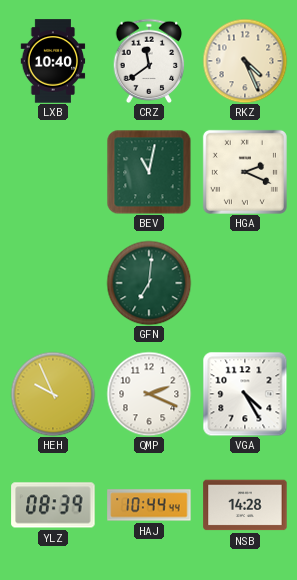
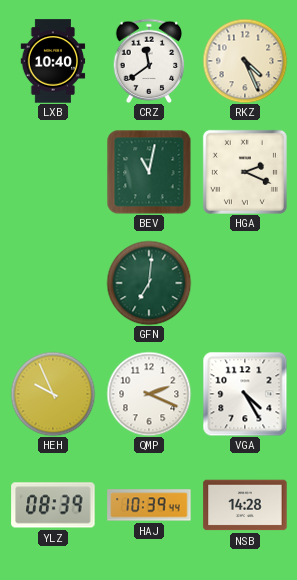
HAJ: 10:44 -> 10:39
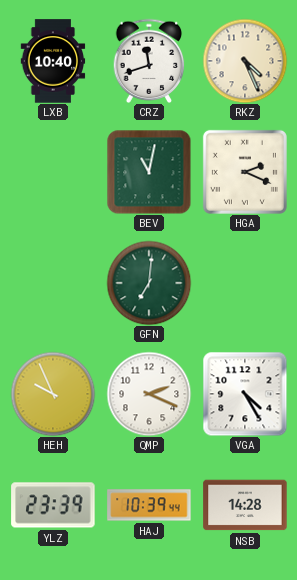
CRZ: 11:39 -> 11:42
YLZ: 08:39 -> 23:39
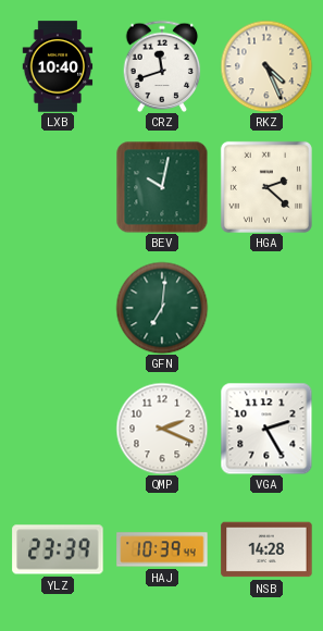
BEV: 11:02 -> 10:02
HGA: 2:19 -> 2:22
HEH: 9:56 -> none
VGA: 4:25 -> 2:25
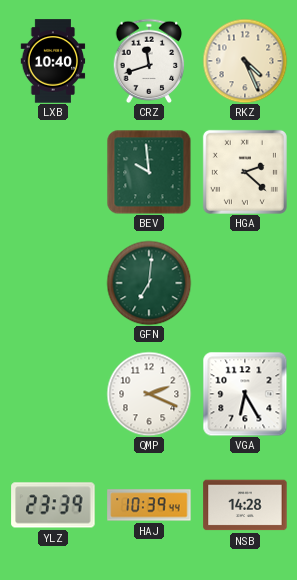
BEV: 10:02 -> 9:59
VGA: 2:25 -> 6:25
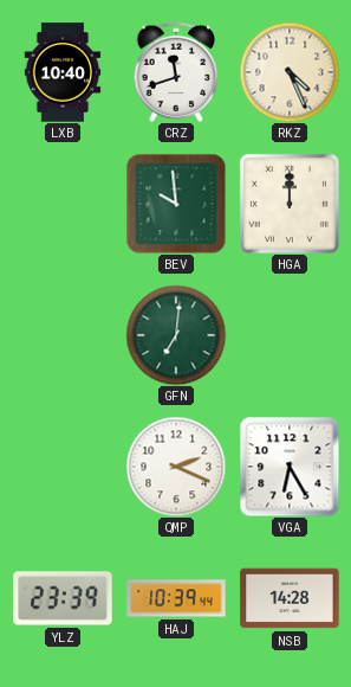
HGA: 2:22 -> 12:00
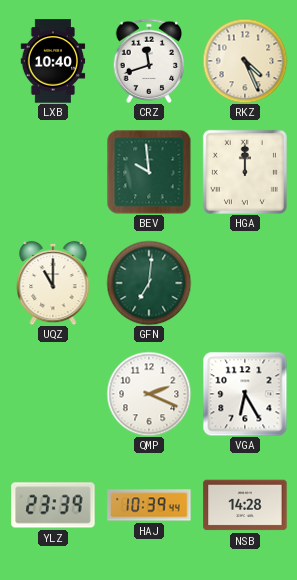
UQZ: none -> 11:00
